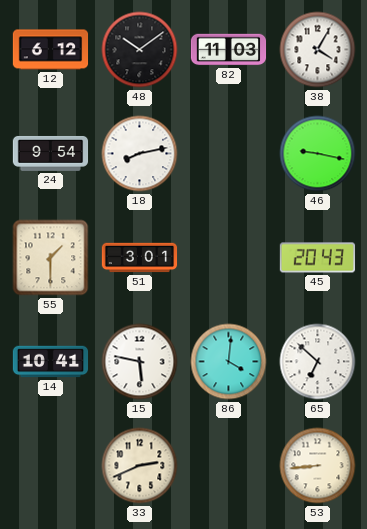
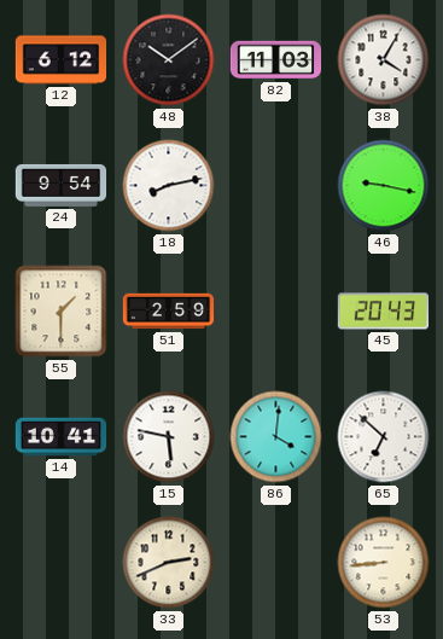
51: 3:01 -> 2:59
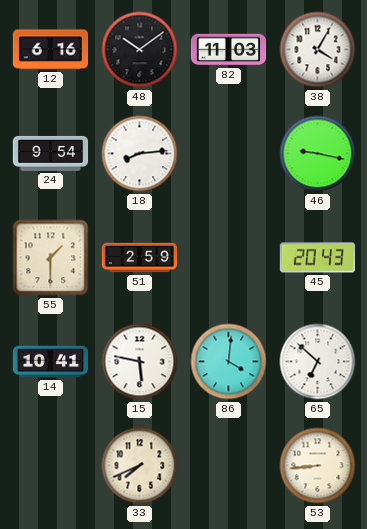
12: 6:12 -> 6:16
18: 8:13 -> 8:14
33: 2:41 -> 7:41
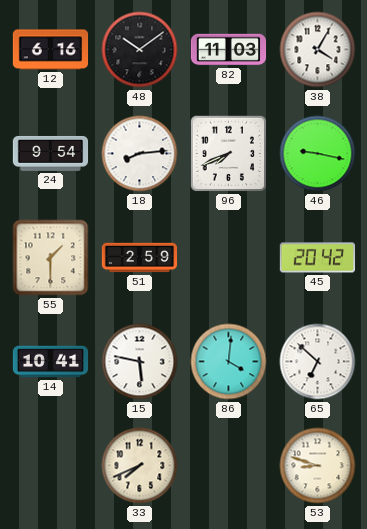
96: none -> 7:41
45: 20:43 -> 20:42
53: 8:44 -> 8:48
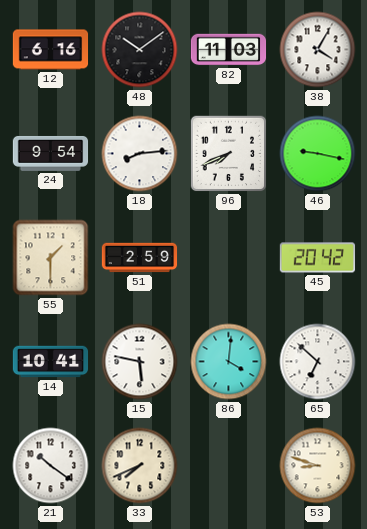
21: none -> 10:21
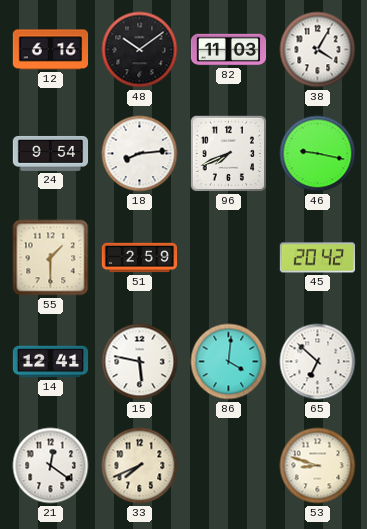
14: 10:41 -> 12:41
21: 10:21 -> 12:21
